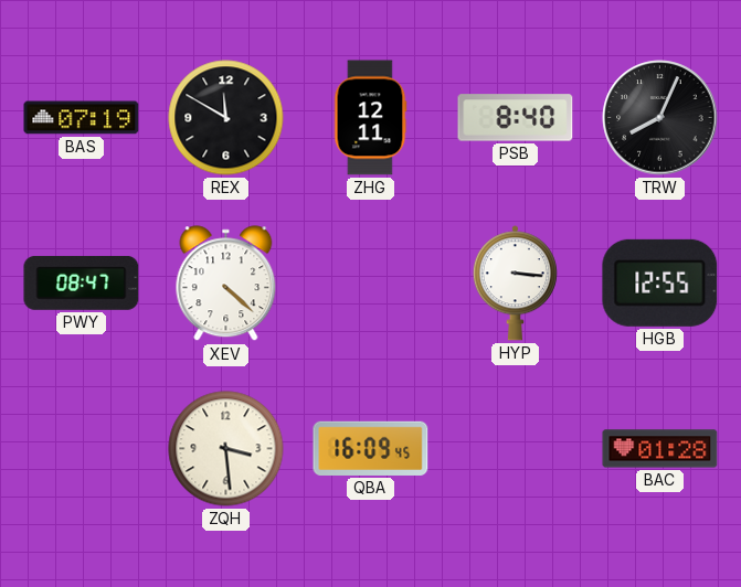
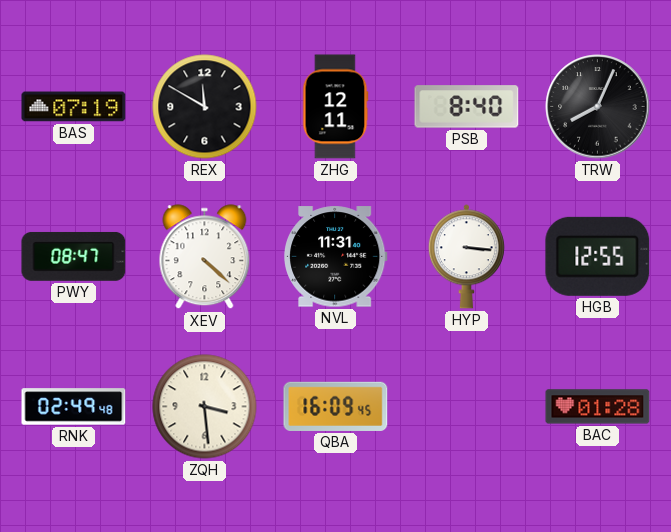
NVL: none -> 11:31
RNK: none -> 02:49
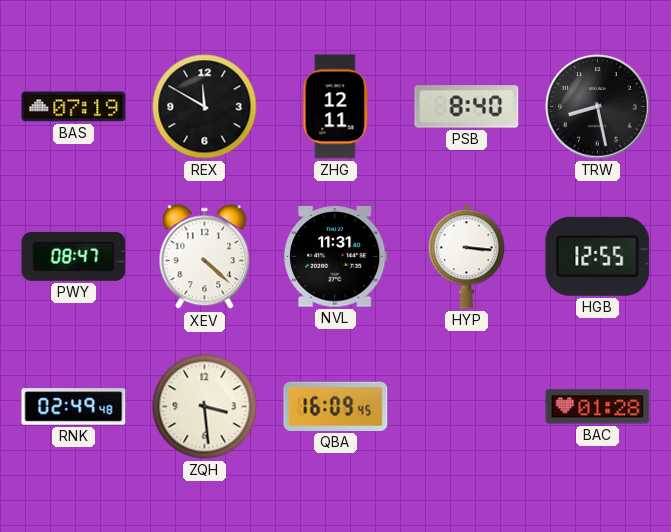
TRW: 8:04 -> 8:28
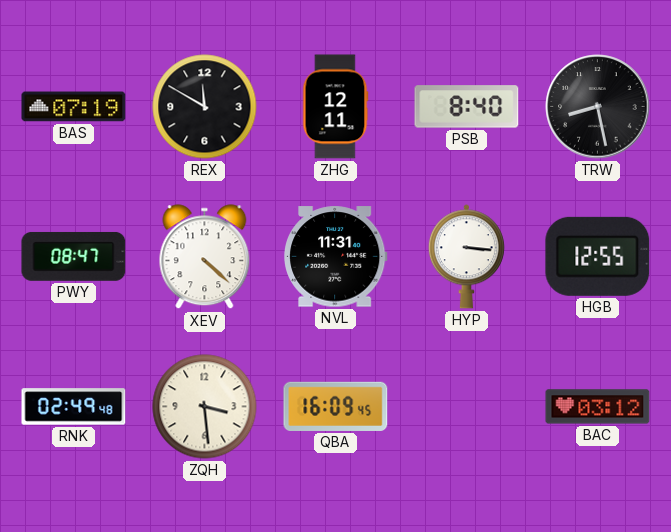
BAC: 01:28 -> 03:12
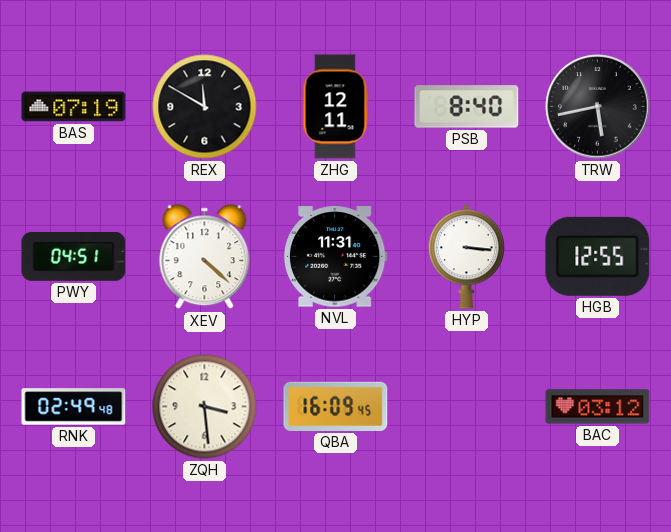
TRW: 8:28 -> 5:43
PWY: 08:47 -> 04:51
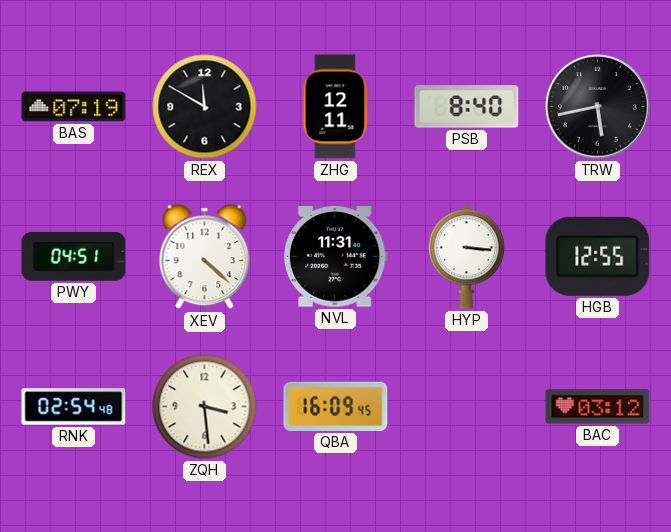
RNK: 02:49 -> 02:54
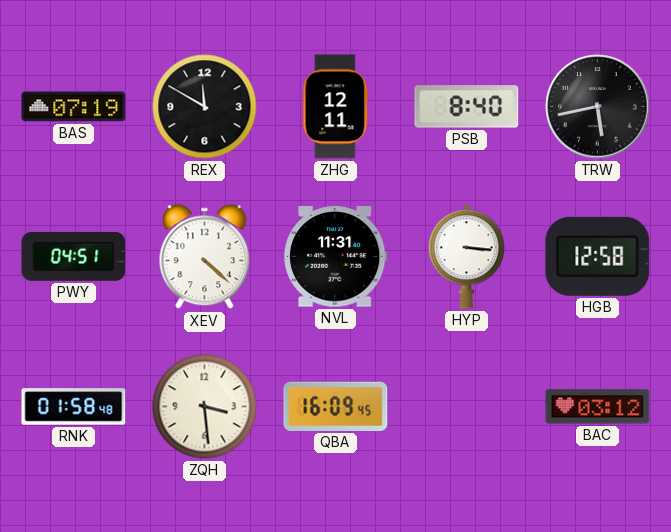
HGB: 12:55 -> 12:58
RNK: 02:54 -> 01:58
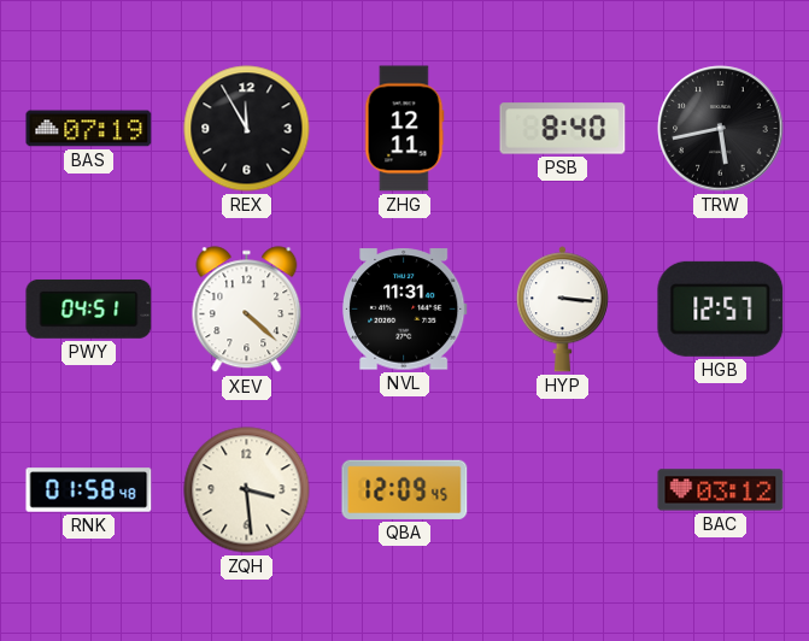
REX: 11:50 -> 11:55
HGB: 12:58 -> 12:57
QBA: 16:09 -> 12:09
